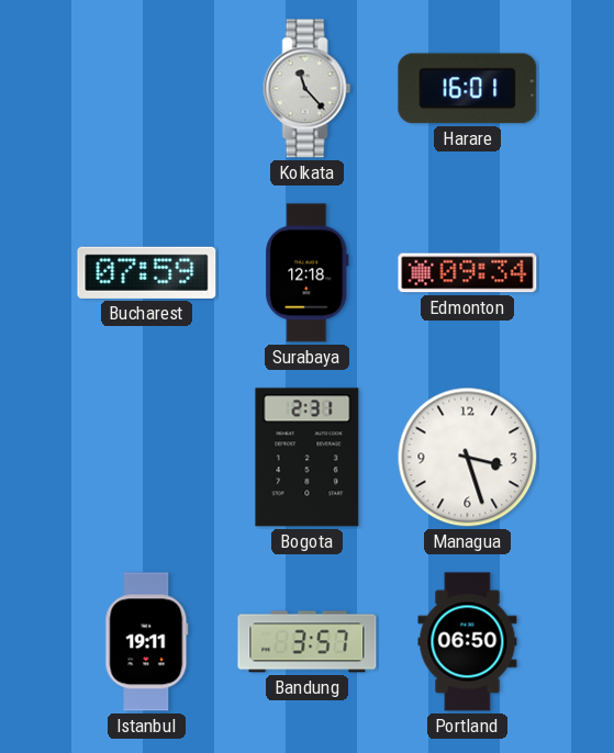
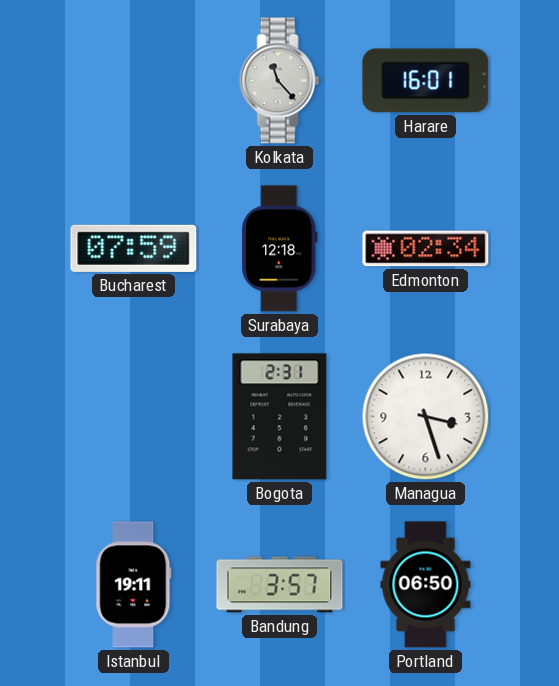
Edmonton: 09:34 -> 02:34
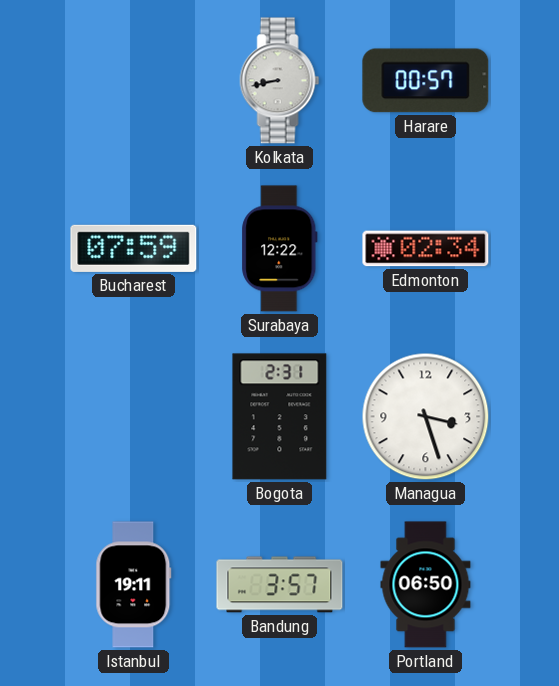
Kolkata: 11:23 -> 8:43
Harare: 16:01 -> 00:57
Surabaya: 12:18 -> 12:22
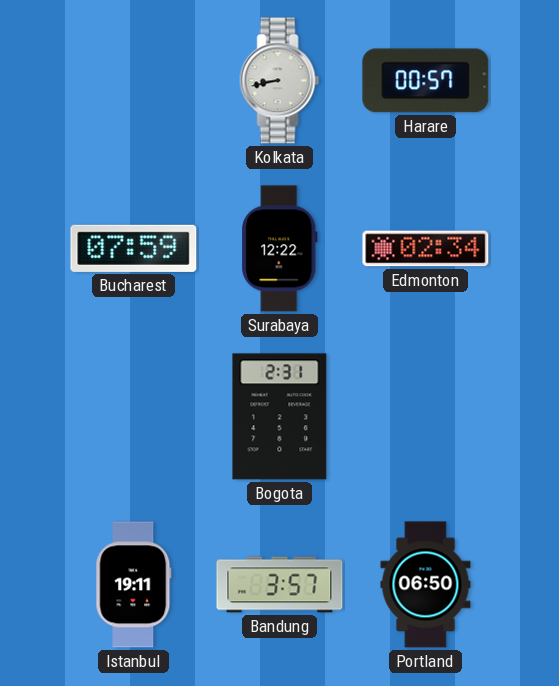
Managua: 3:27 -> none
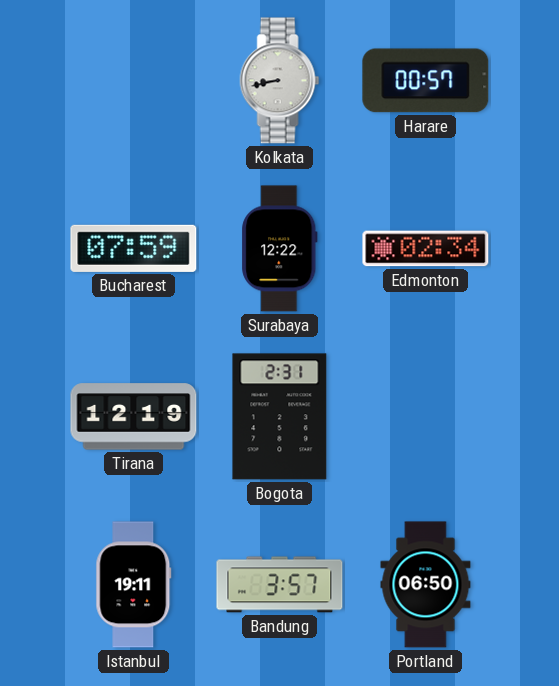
Tirana: none -> 12:19
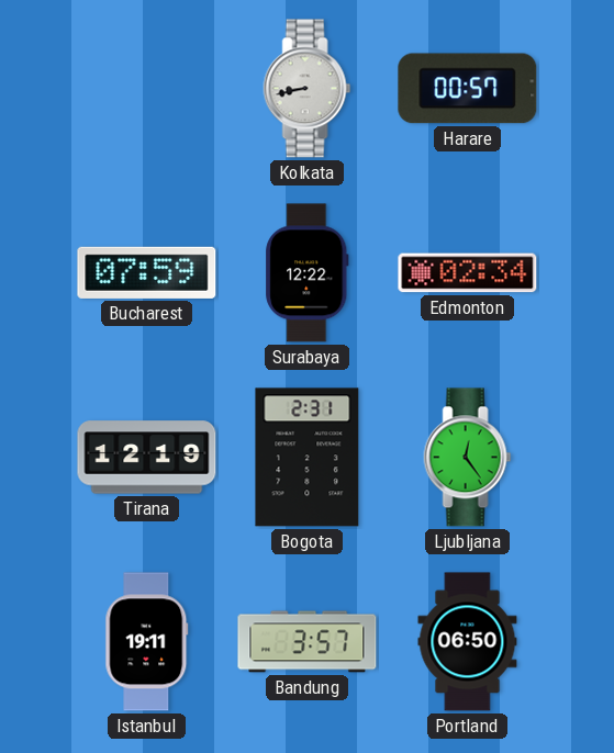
Ljubljana: none -> 12:24
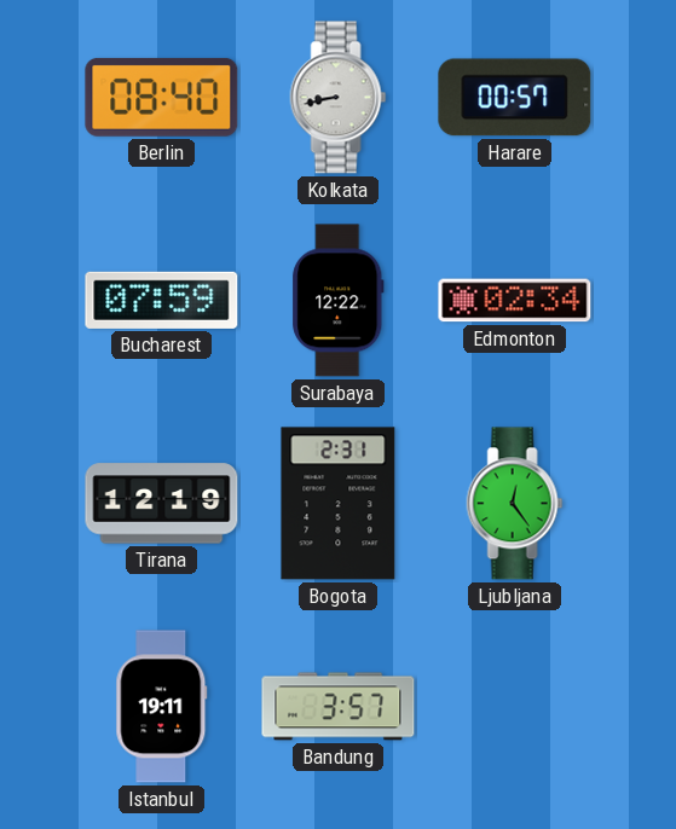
Berlin: none -> 08:40
Portland: 06:50 -> none
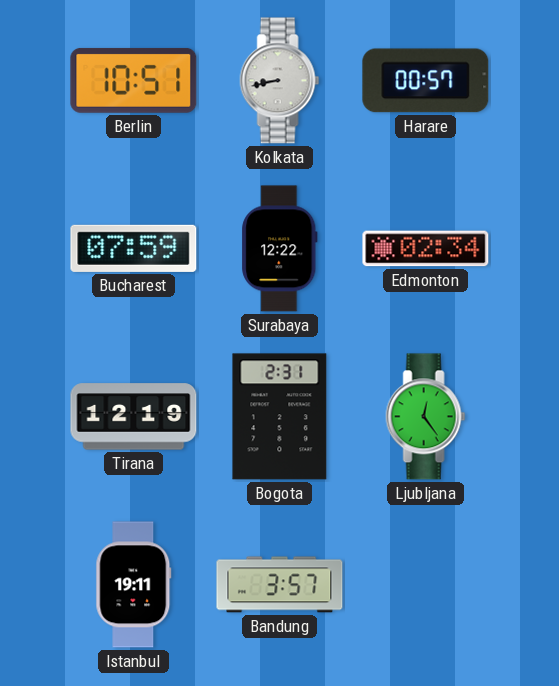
Berlin: 08:40 -> 10:51
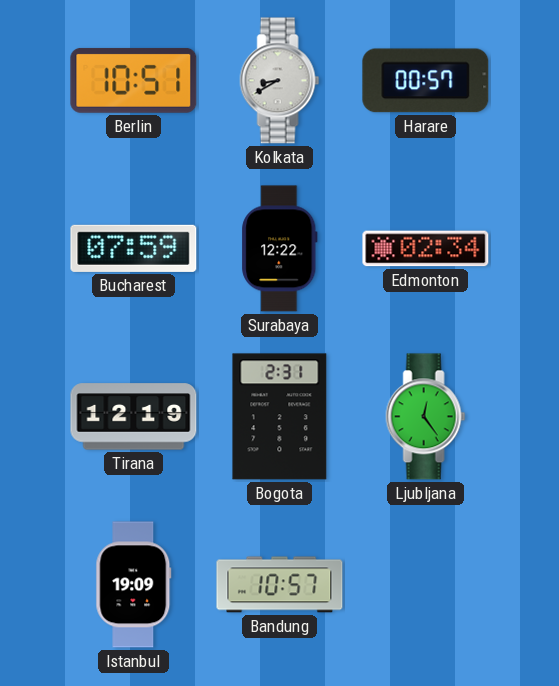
Kolkata: 8:43 -> 8:40
Istanbul: 19:11 -> 19:09
Bandung: 3:57 -> 10:57
